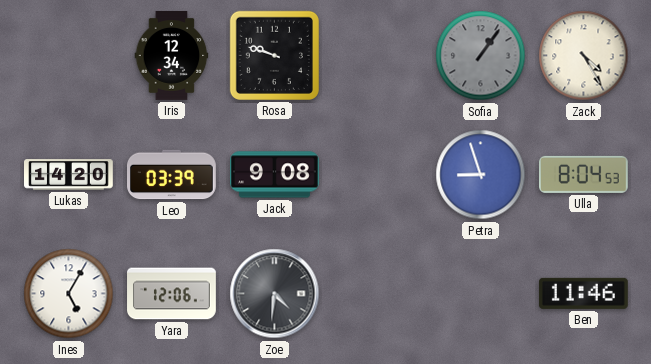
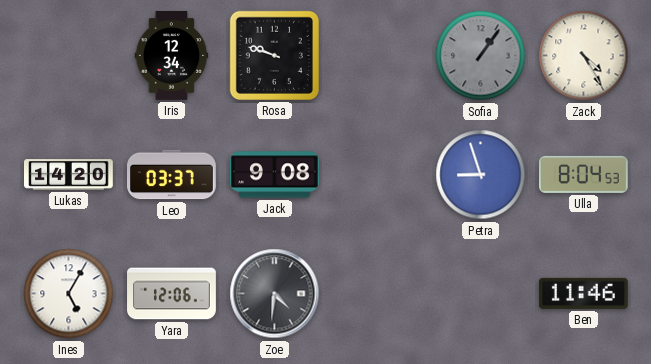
Leo: 03:39 -> 03:37
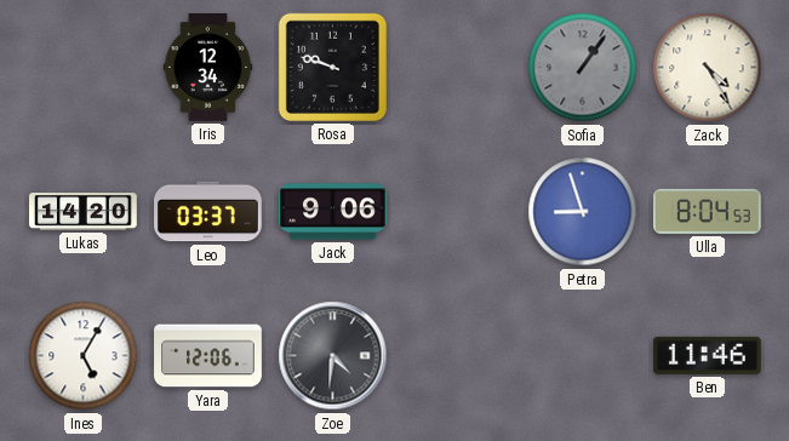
Jack: 9:08 -> 9:06
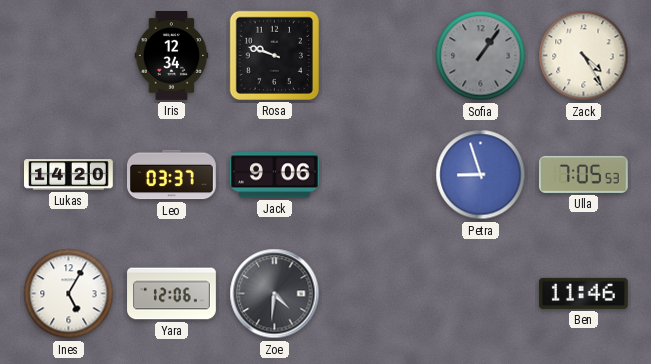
Ulla: 8:04 -> 7:05
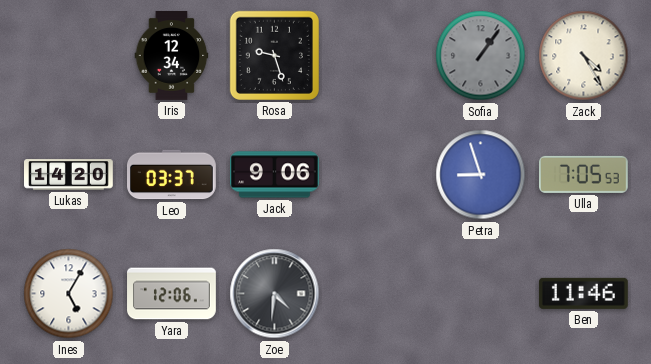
Rosa: 9:48 -> 9:27
